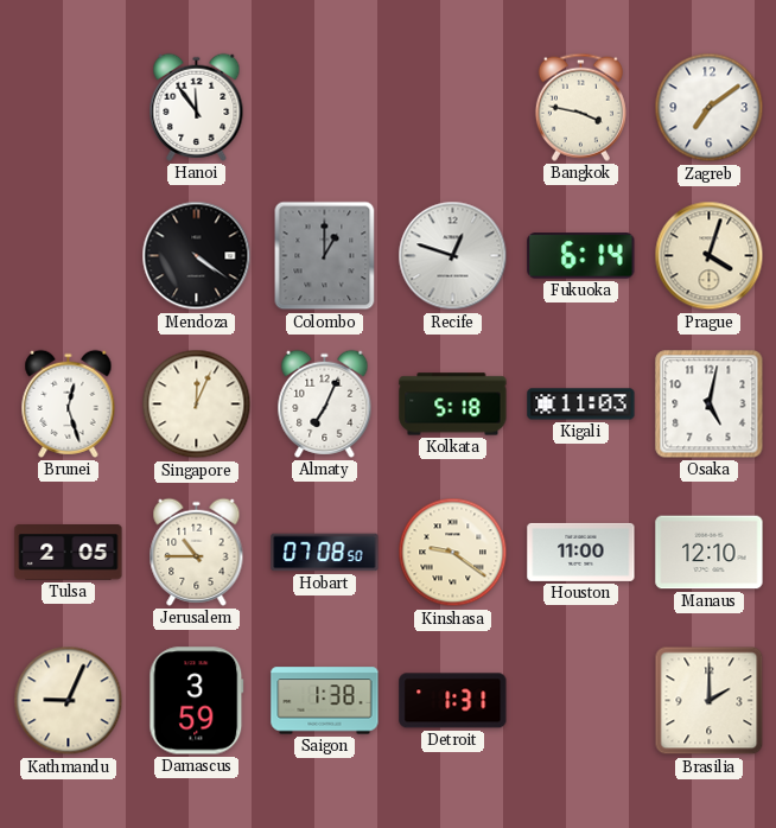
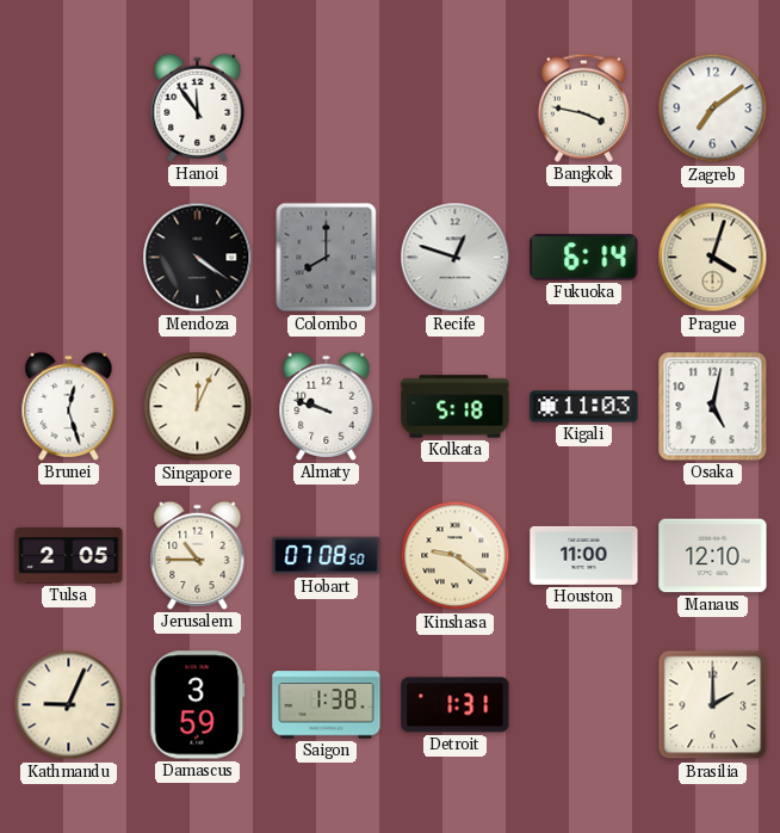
Colombo: 1:00 -> 8:00
Almaty: 7:04 -> 9:48
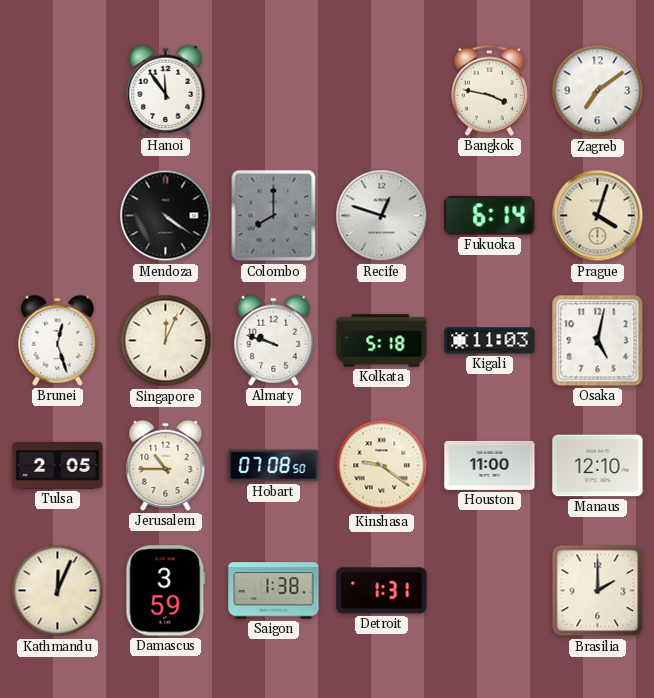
Kathmandu: 9:04 -> 12:04
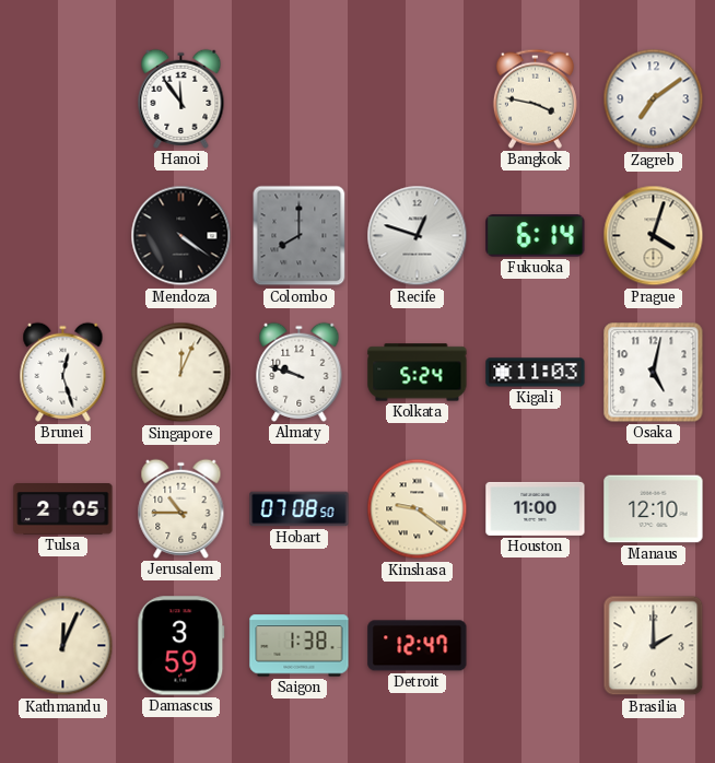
Kolkata: 5:18 -> 5:24
Detroit: 1:31 -> 12:47
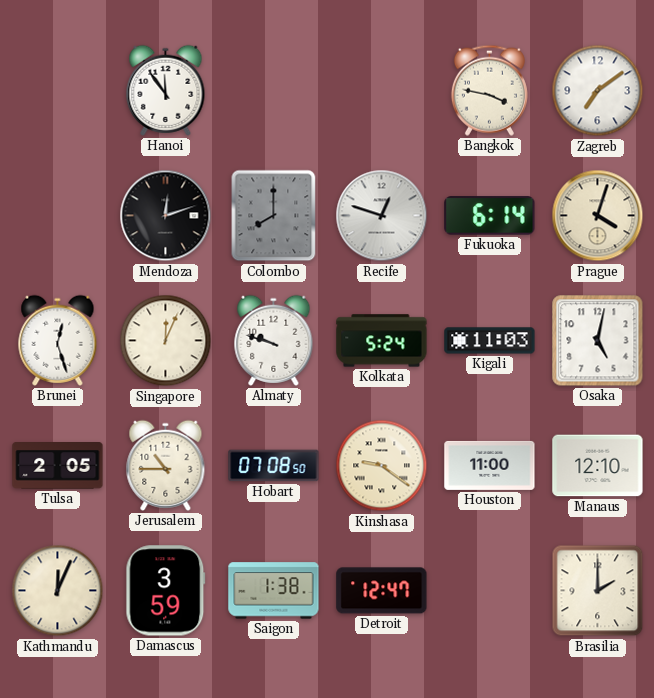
Mendoza: 4:21 -> 12:12
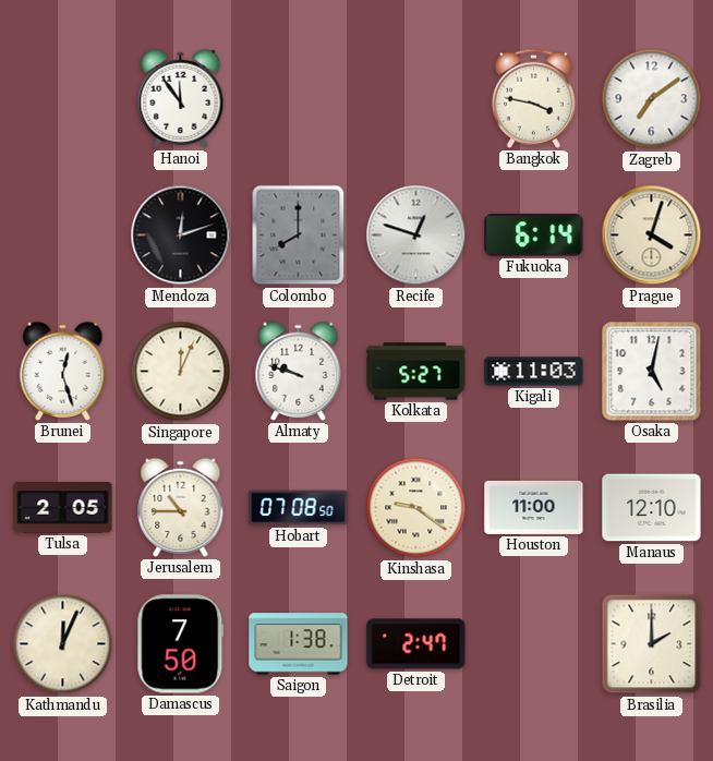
Kolkata: 5:24 -> 5:27
Damascus: 3:59 -> 7:50
Detroit: 12:47 -> 2:47
